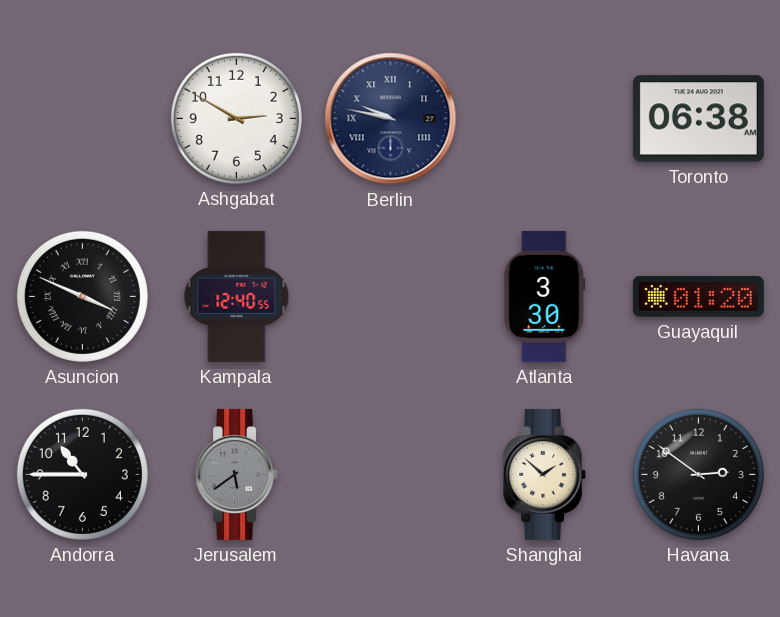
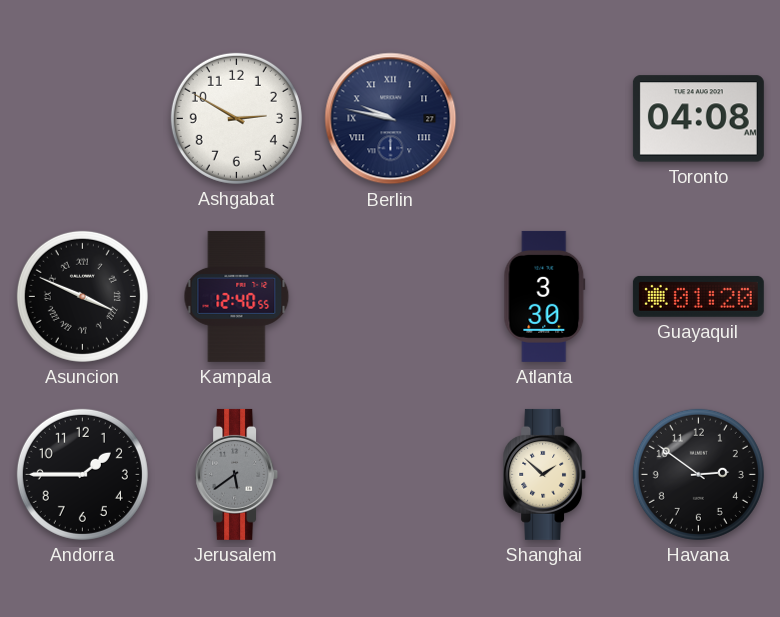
Toronto: 06:38 -> 04:08
Andorra: 10:45 -> 1:45
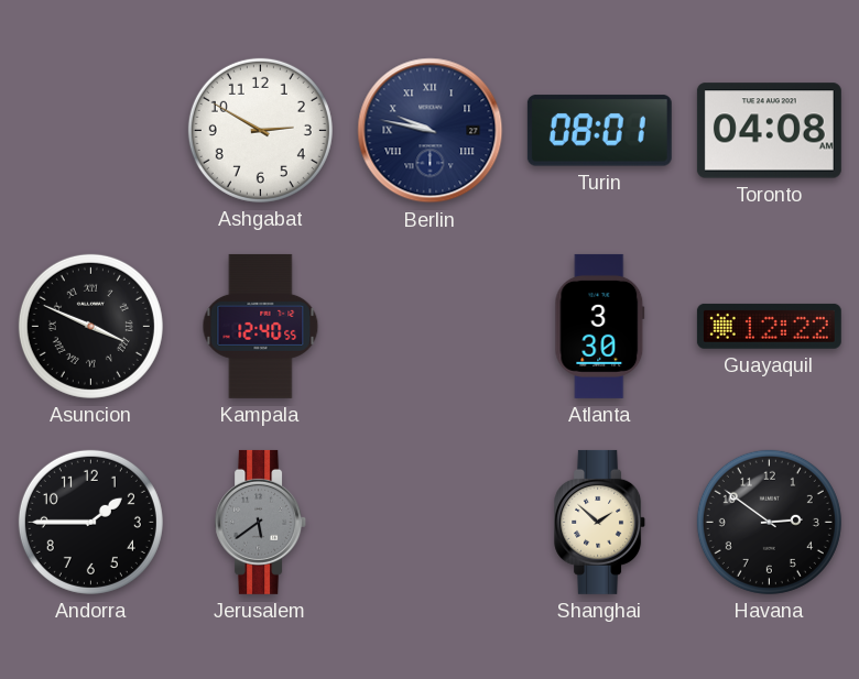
Turin: none -> 08:01
Guayaquil: 01:20 -> 12:22
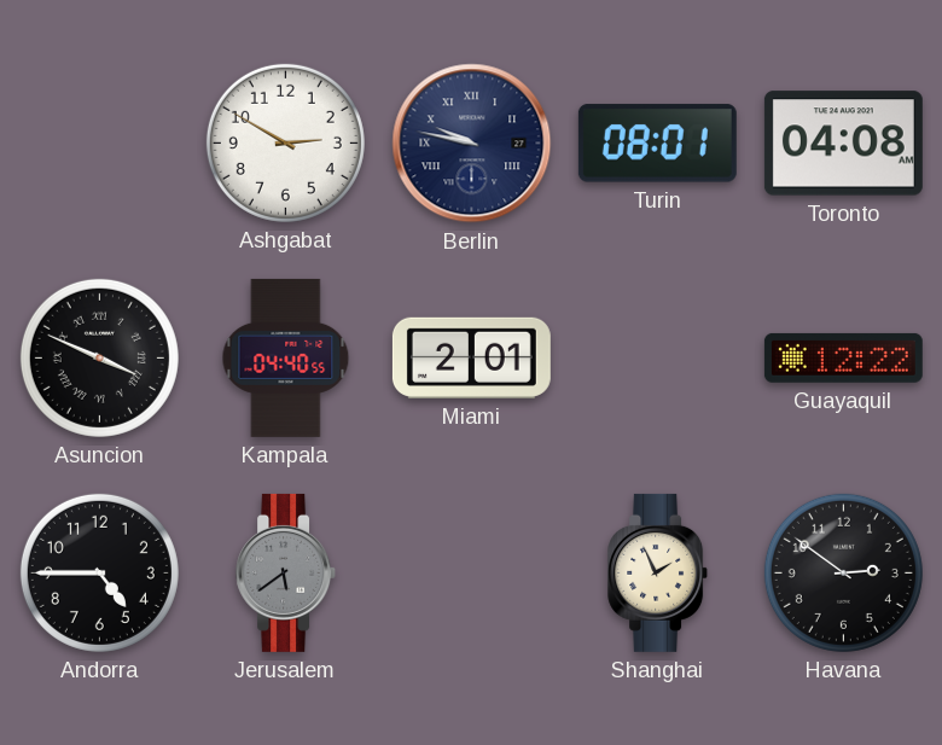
Kampala: 12:40 -> 04:40
Miami: none -> 2:01
Atlanta: 3:30 -> none
Andorra: 1:45 -> 4:45
Shanghai: 1:52 -> 1:56
